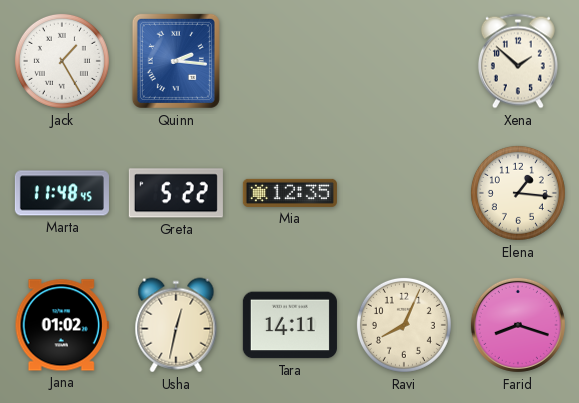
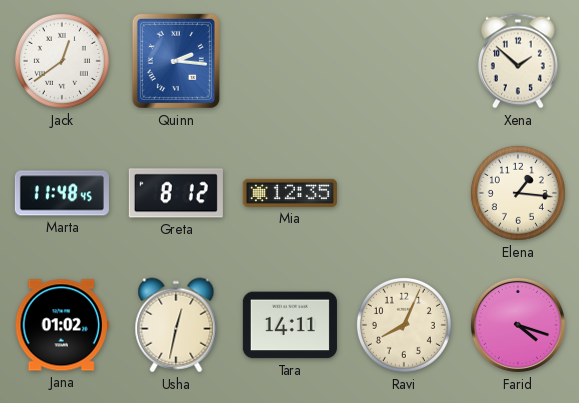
Jack: 1:25 -> 12:39
Greta: 5:22 -> 8:12
Farid: 8:18 -> 4:18
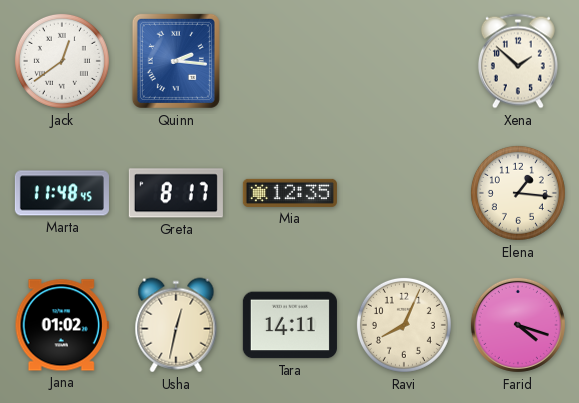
Greta: 8:12 -> 8:17
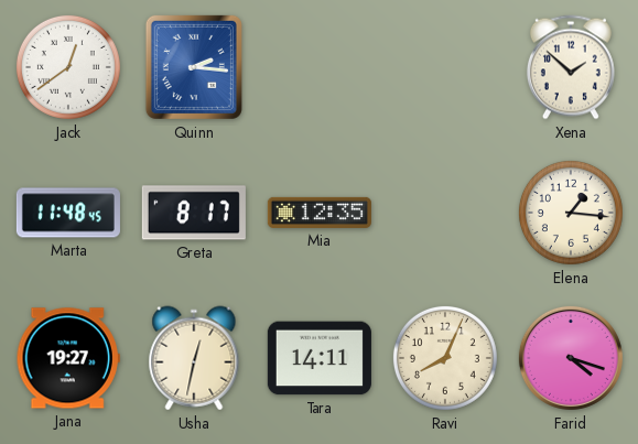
Jana: 01:02 -> 19:27
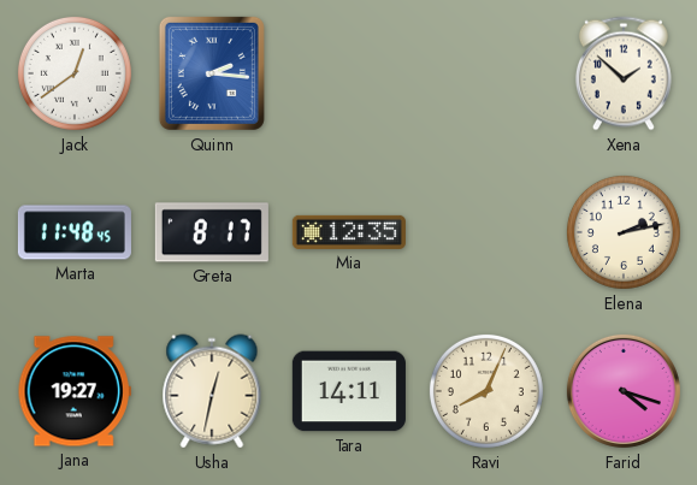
Elena: 1:16 -> 2:13
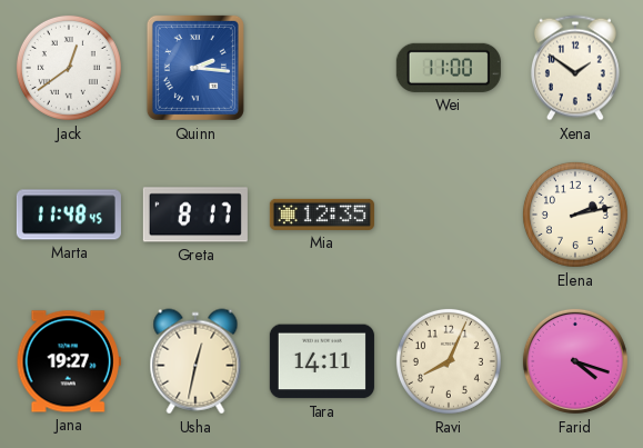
Wei: none -> 11:00
Xena: 1:52 -> 1:51
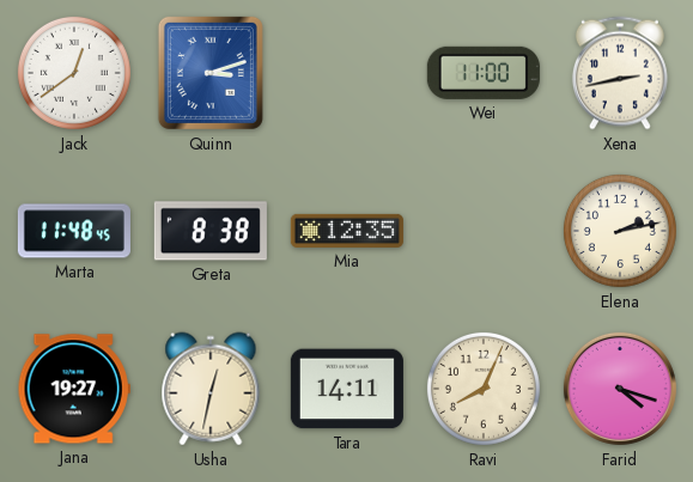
Quinn: 2:16 -> 3:12
Xena: 1:51 -> 2:43
Greta: 8:17 -> 8:38
